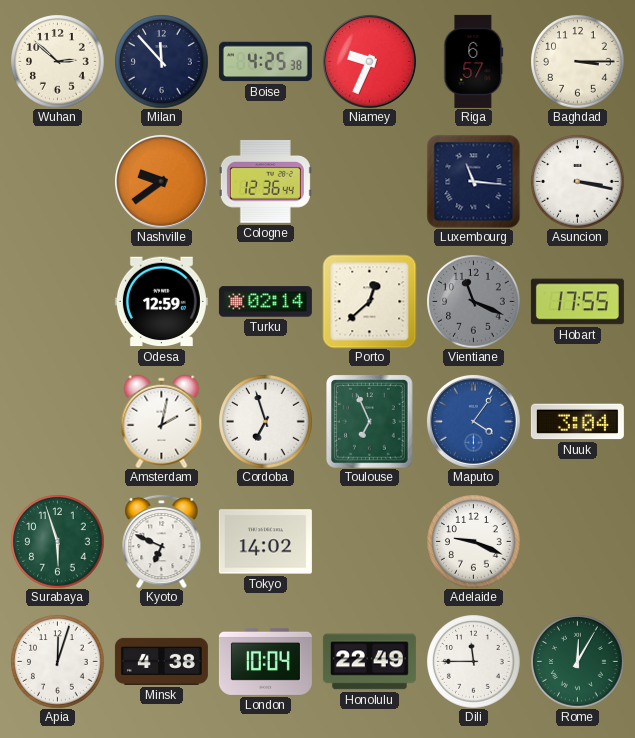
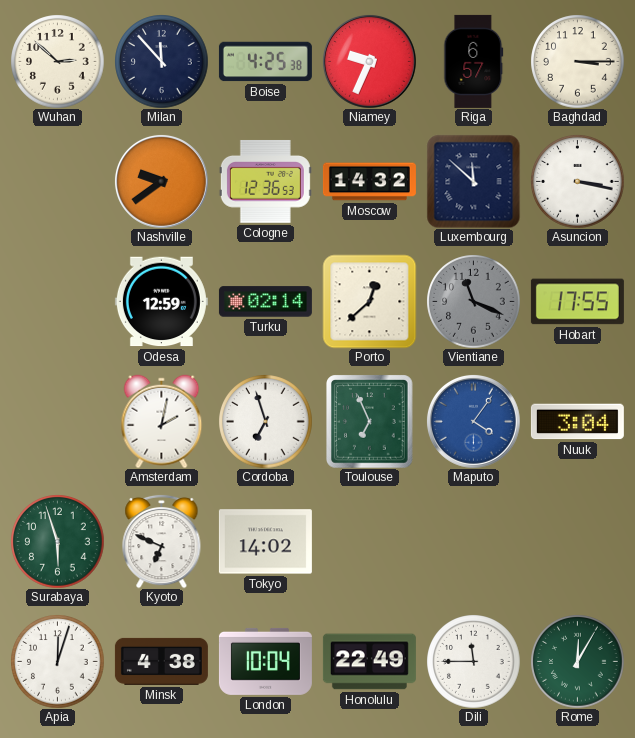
Cologne: 12:36:44 -> 12:36:53
Moscow: none -> 14:32
Luxembourg: 11:16 -> 11:52
Adelaide: 9:19 -> none
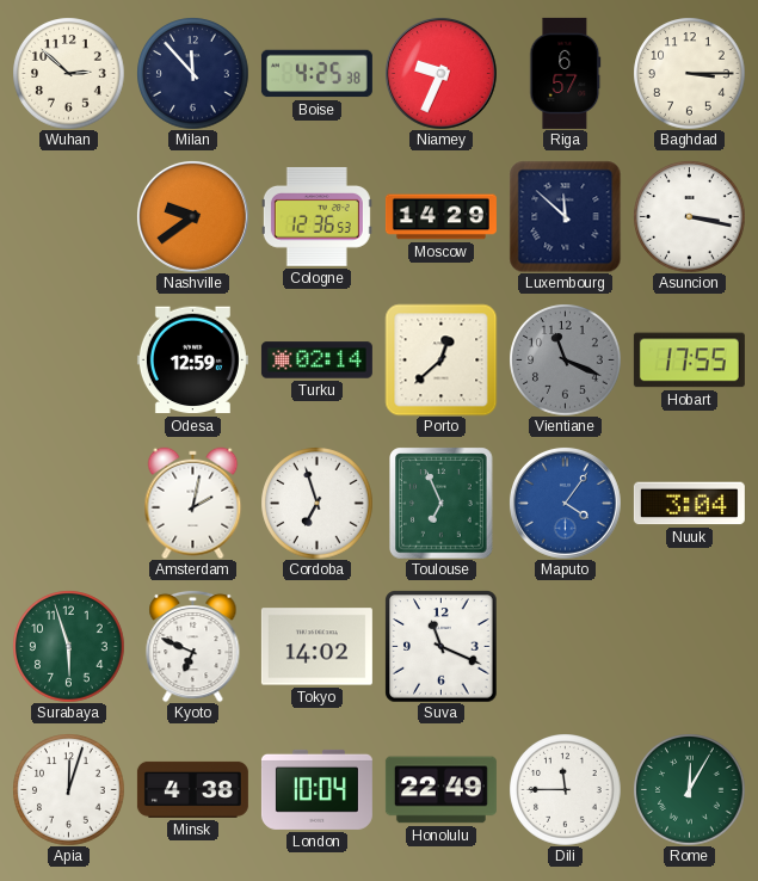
Moscow: 14:32 -> 14:29
Suva: none -> 11:19
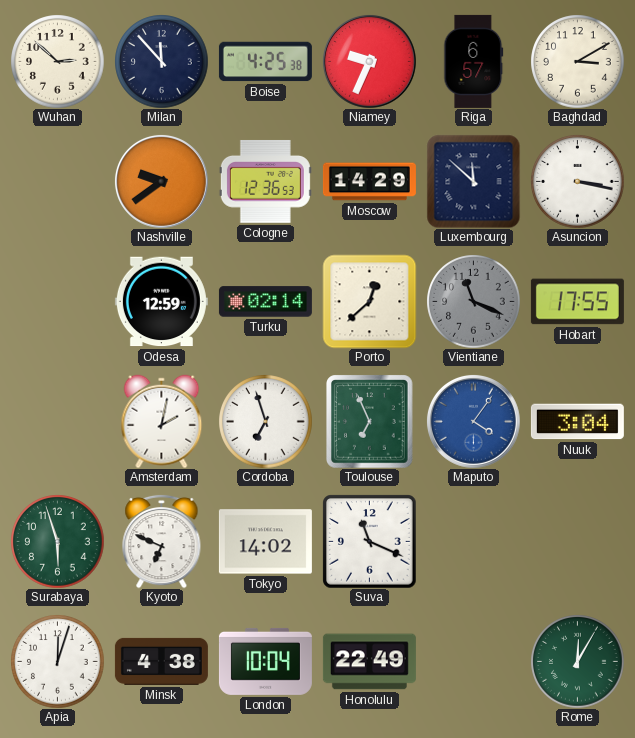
Baghdad: 3:15 -> 3:10
Dili: 11:45 -> none
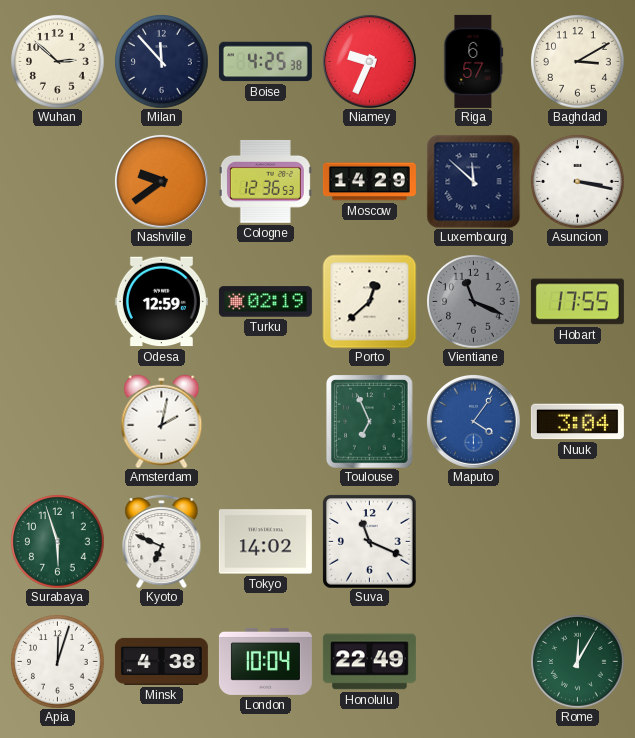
Turku: 02:14 -> 02:19
Cordoba: 6:57 -> none
